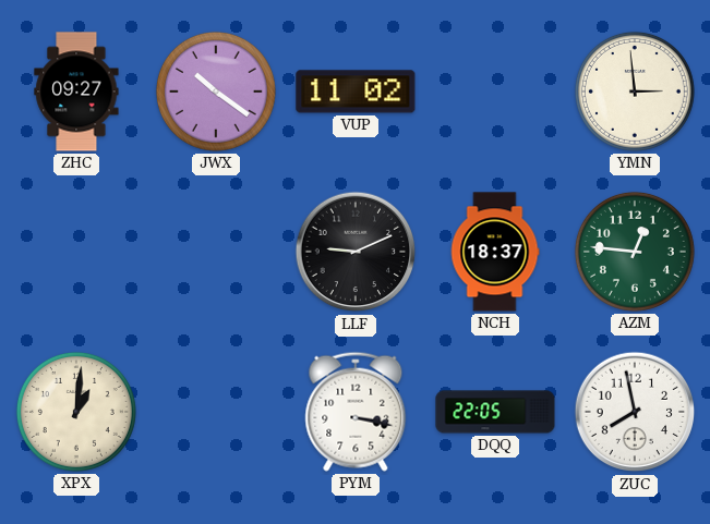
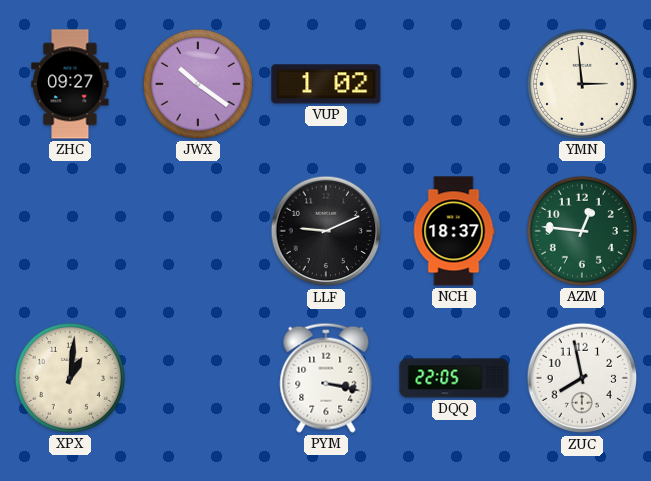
VUP: 11:02 -> 1:02
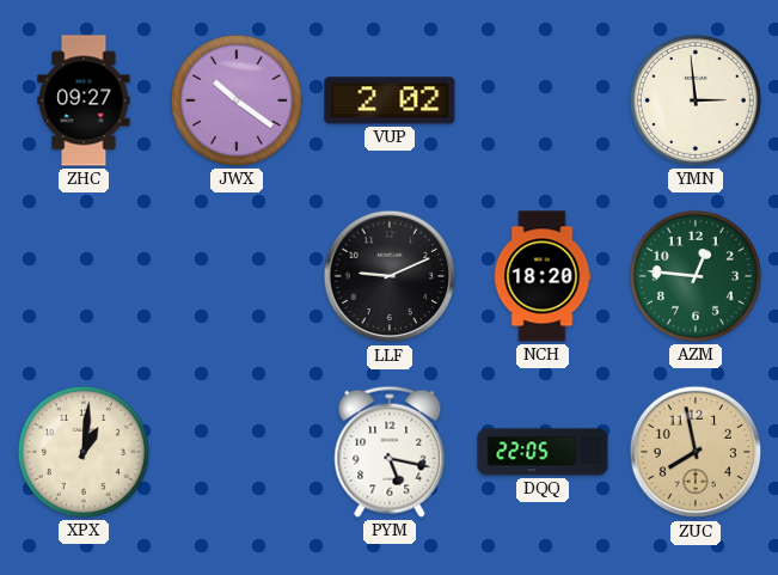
VUP: 1:02 -> 2:02
NCH: 18:37 -> 18:20
PYM: 3:17 -> 5:17
ZUC dial: white -> champagne
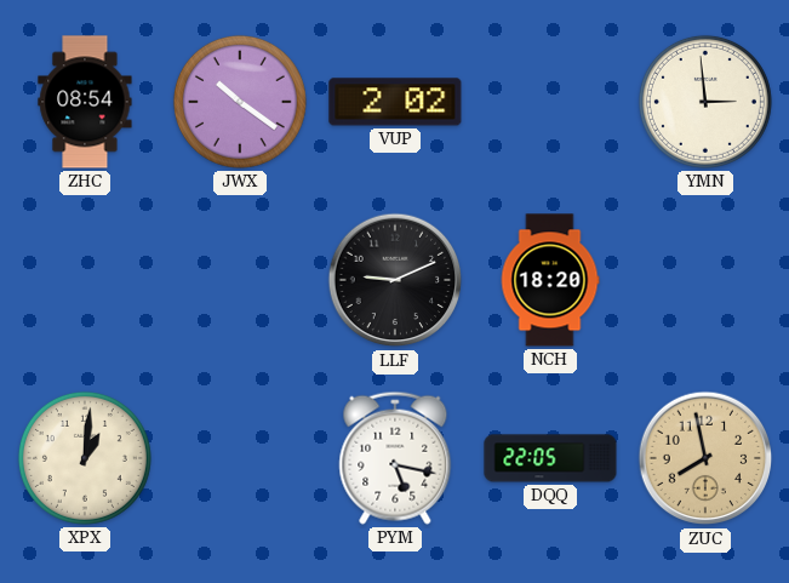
ZHC: 09:27 -> 08:54
AZM: 12:46 -> none
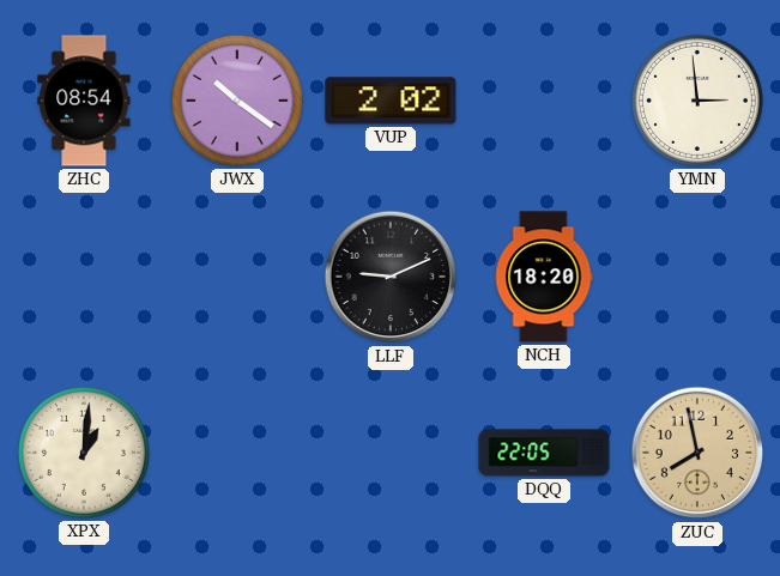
PYM: 5:17 -> none
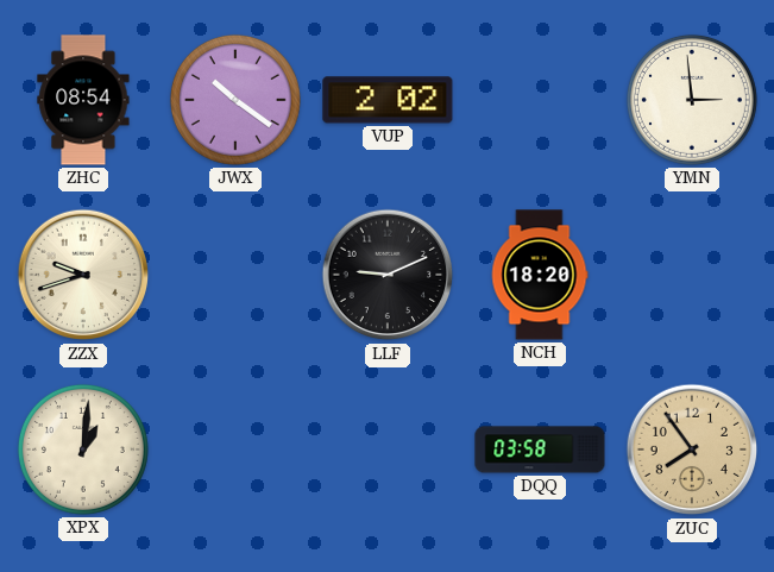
ZZX: none -> 9:42
DQQ: 22:05 -> 03:58
ZUC: 7:58 -> 7:54
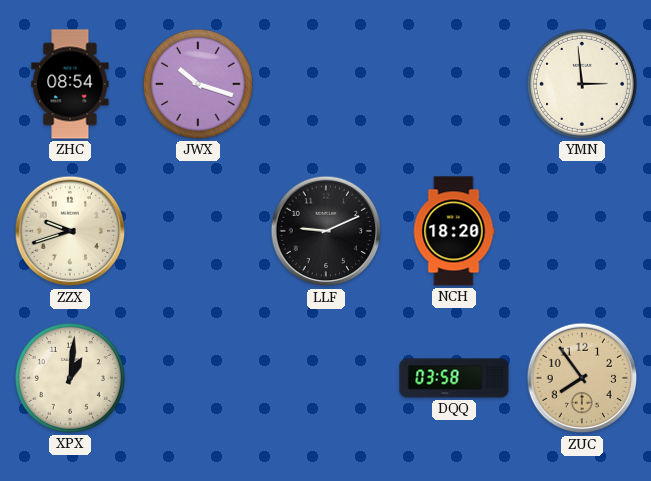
JWX: 10:21 -> 10:18
VUP: 2:02 -> none
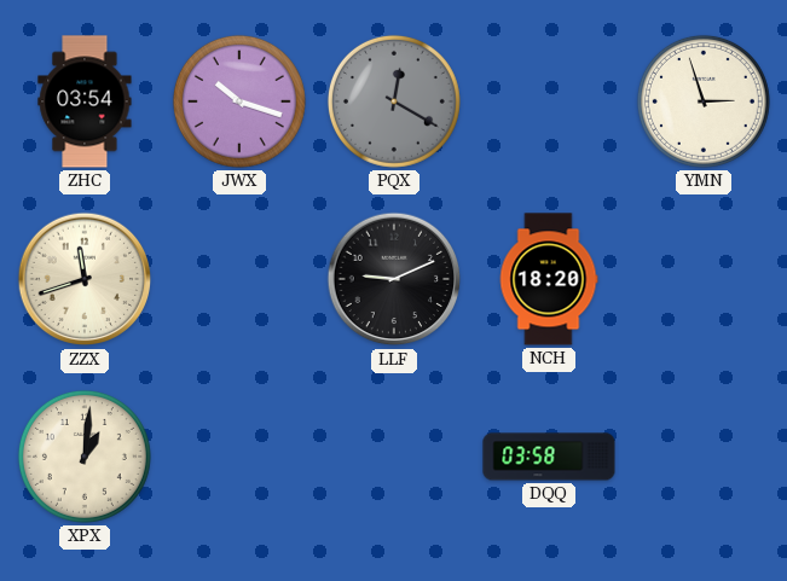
ZHC: 08:54 -> 03:54
PQX: none -> 12:20
YMN: 2:59 -> 2:57
ZZX: 9:42 -> 11:42
ZUC: 7:54 -> none
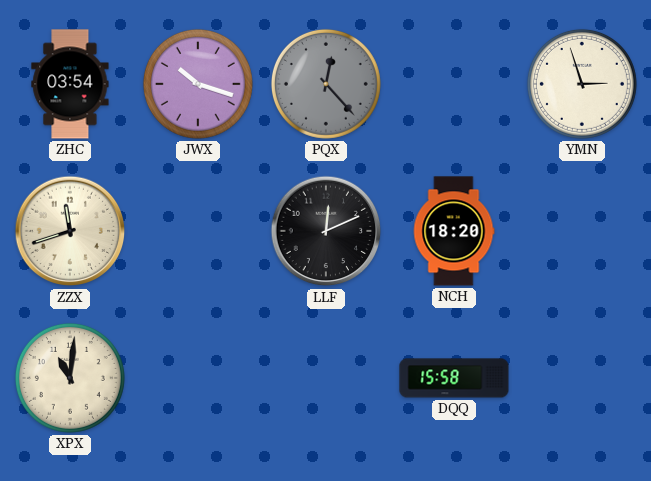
PQX: 12:20 -> 12:23
LLF: 9:11 -> 12:11
XPX: 1:01 -> 11:01
DQQ: 03:58 -> 15:58
